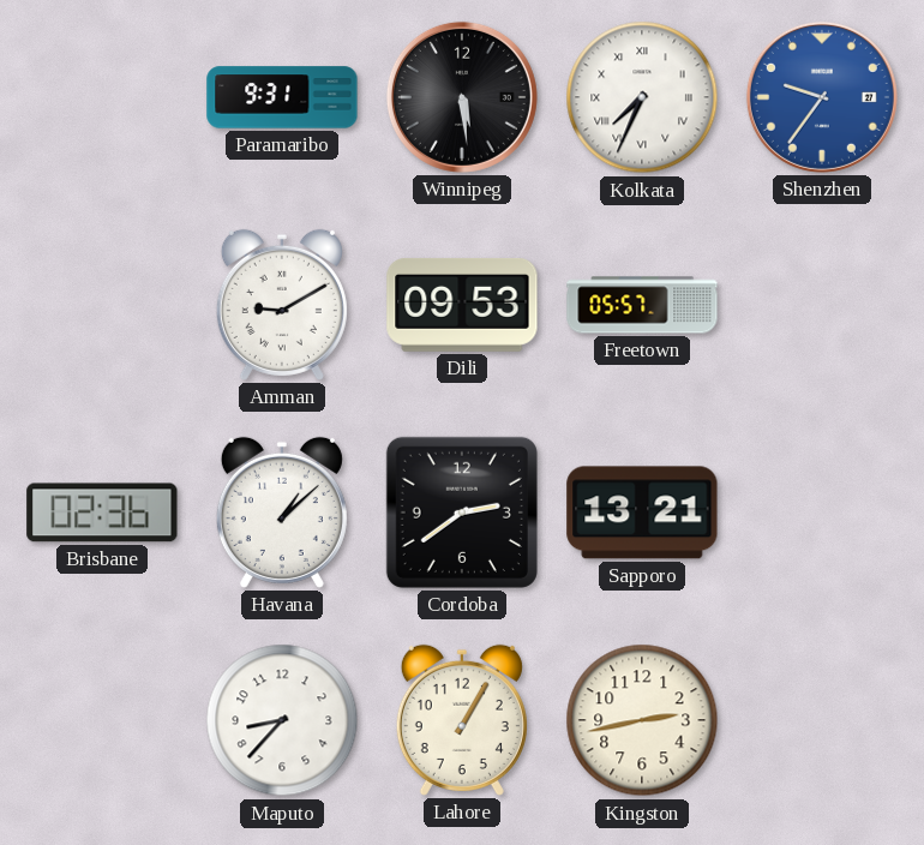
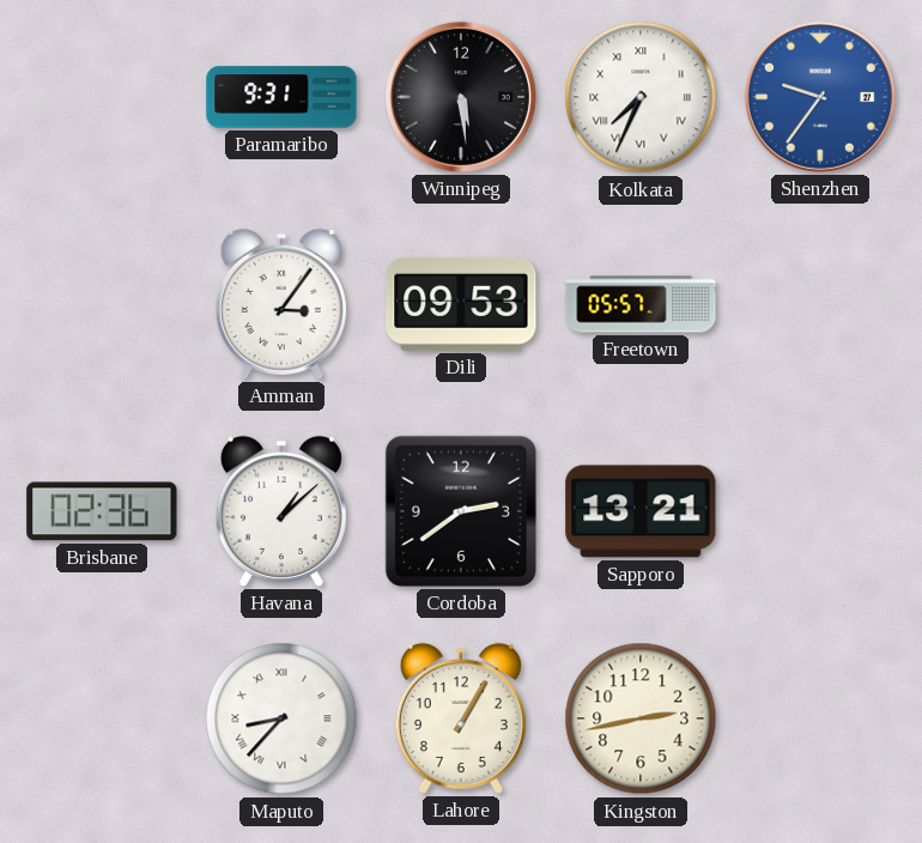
Amman: 9:10 -> 3:06
Maputo numerals: Arabic -> Roman
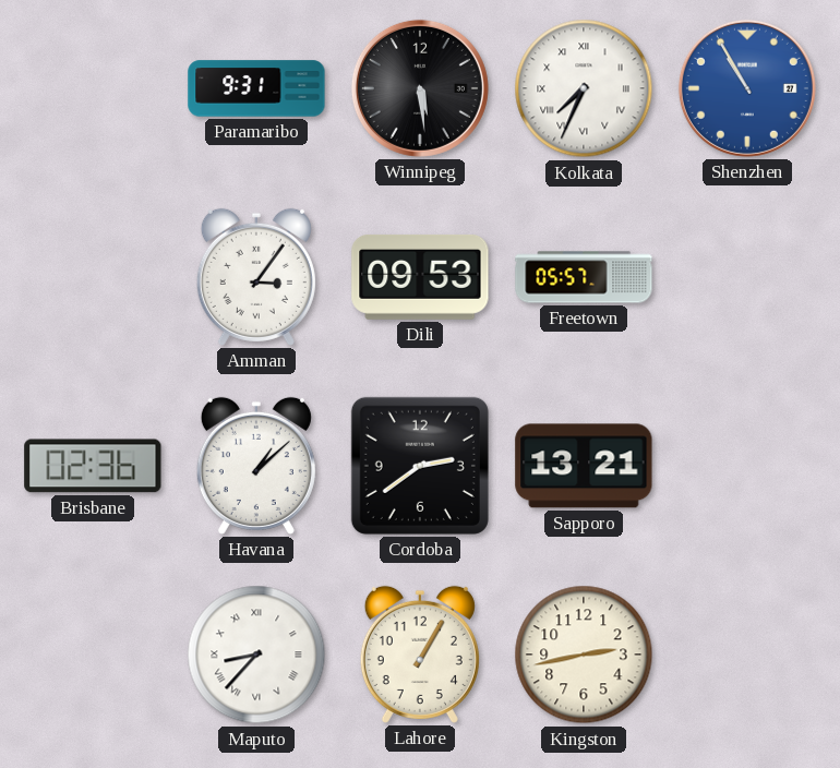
Shenzhen: 9:36 -> 10:55
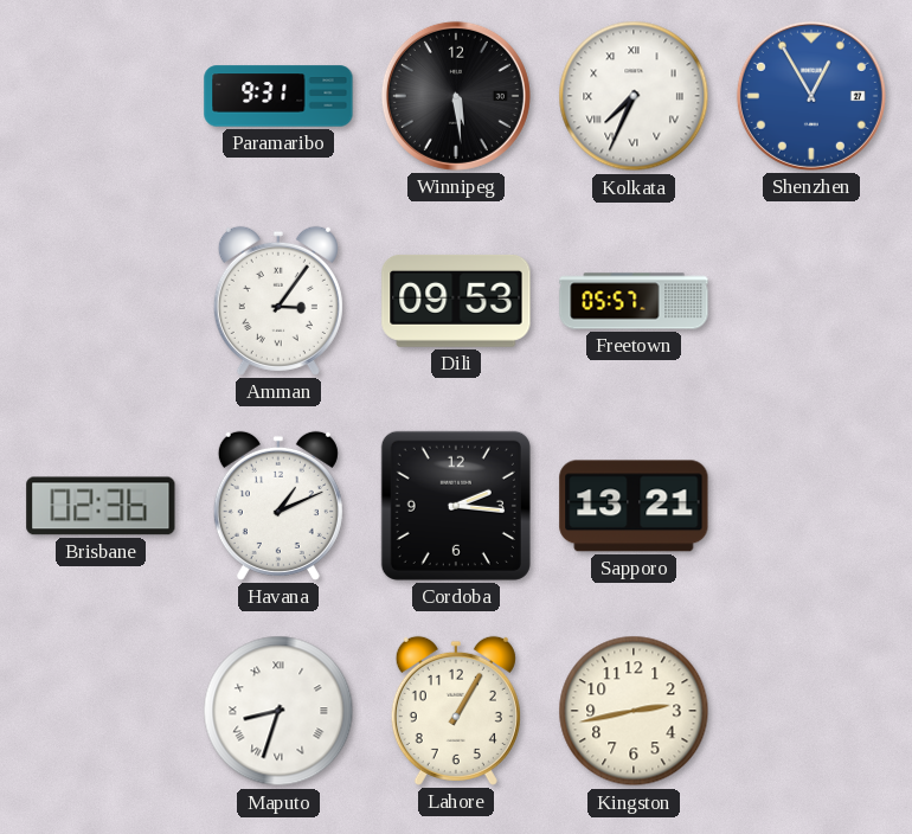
Shenzhen: 10:55 -> 12:55
Havana: 1:08 -> 1:11
Cordoba: 2:39 -> 2:16
Maputo: 8:37 -> 8:33
